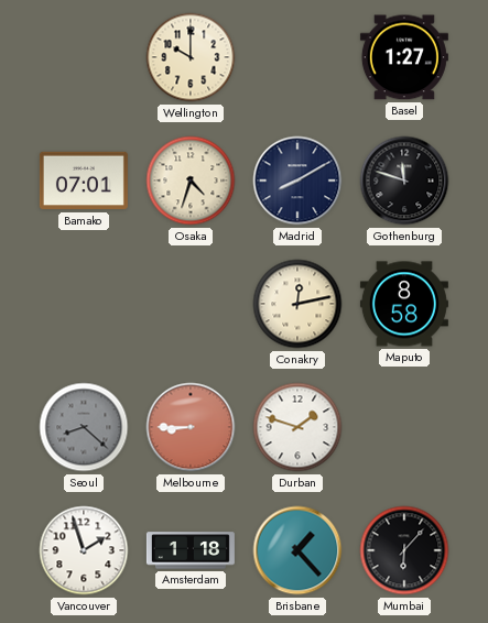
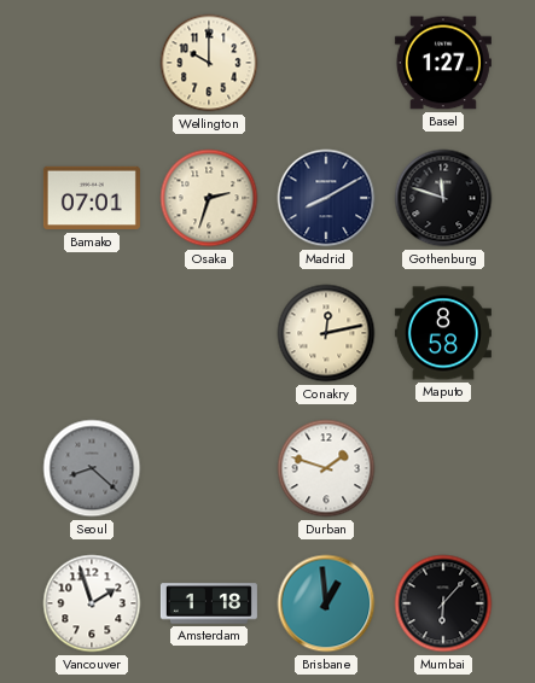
Osaka: 4:33 -> 2:33
Melbourne: 8:45 -> none
Brisbane: 1:23 -> 12:59
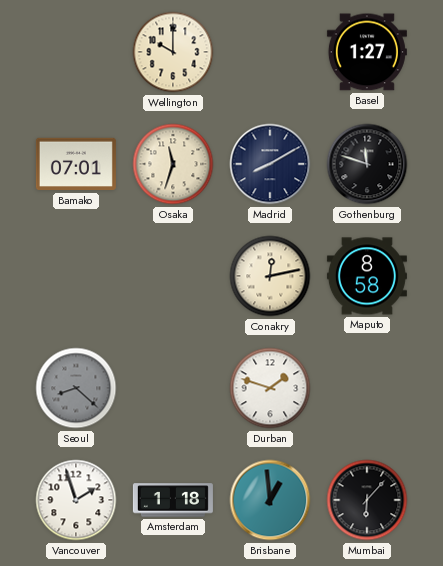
Osaka: 2:33 -> 11:33
